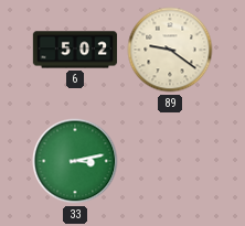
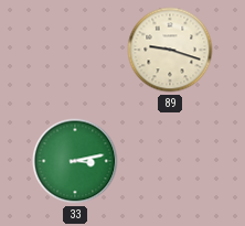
6: 5:02 -> none
89: 9:21 -> 9:18
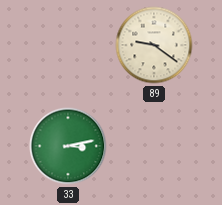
89: 9:18 -> 9:21
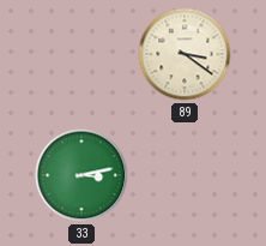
89: 9:21 -> 3:21
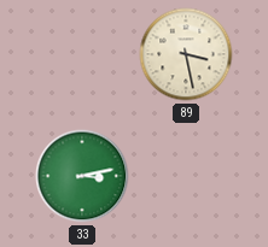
89: 3:21 -> 3:28
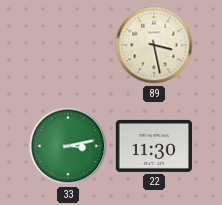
22: none -> 11:30
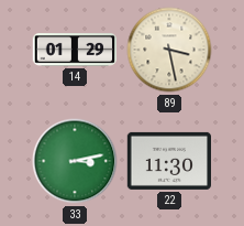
14: none -> 01:29
